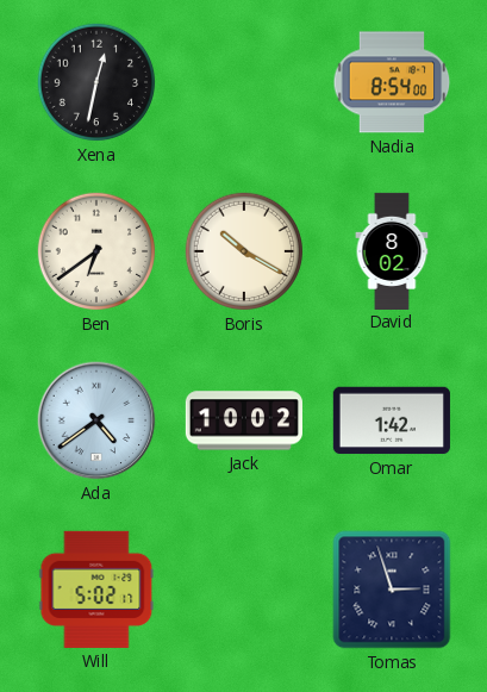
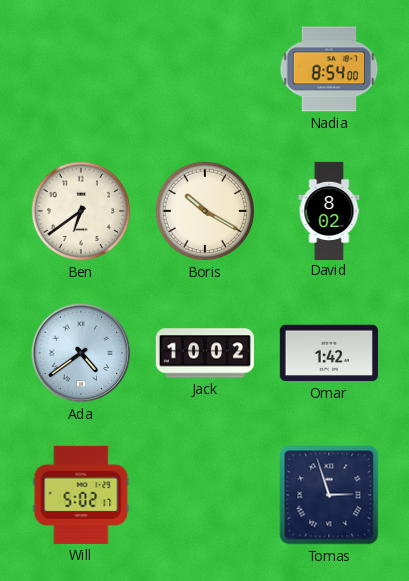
Xena: 12:32 -> none
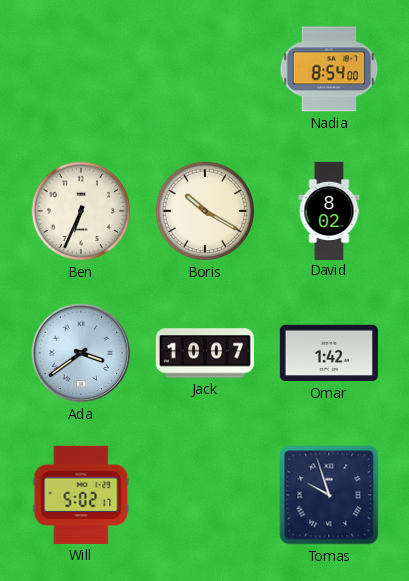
Ben: 6:39 -> 6:34
Ada: 4:39 -> 3:39
Jack: 10:02 -> 10:07
Tomas: 2:57 -> 9:57
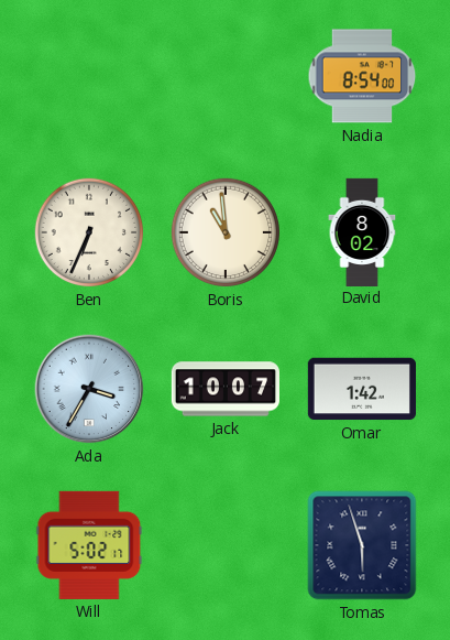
Boris: 10:20 -> 10:59
Ada: 3:39 -> 3:35
Tomas: 9:57 -> 5:57
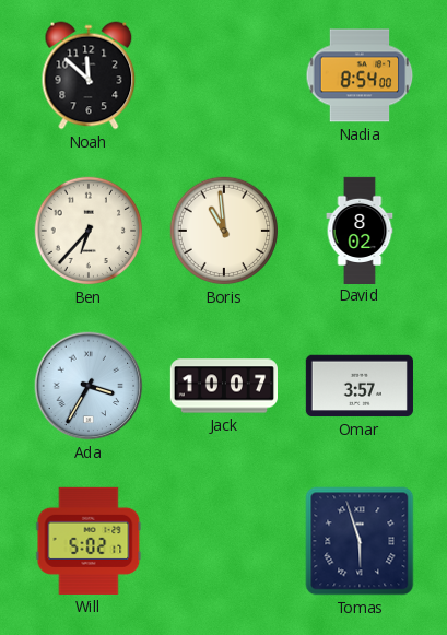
Noah: none -> 11:52
Ben: 6:34 -> 6:37
Omar: 1:42 -> 3:57
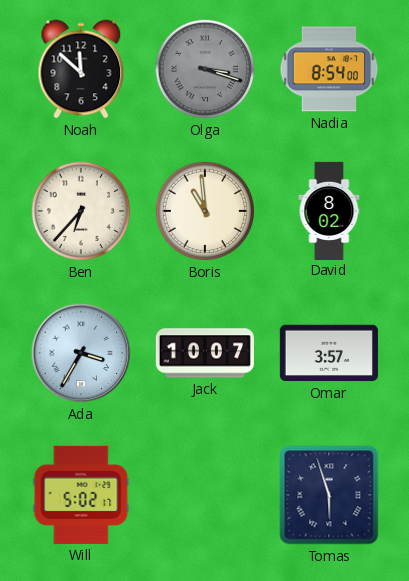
Olga: none -> 3:18
